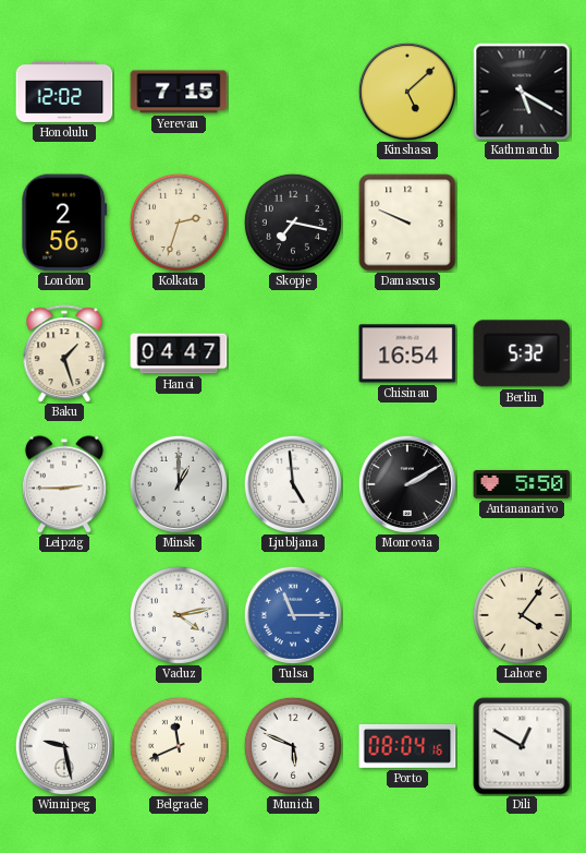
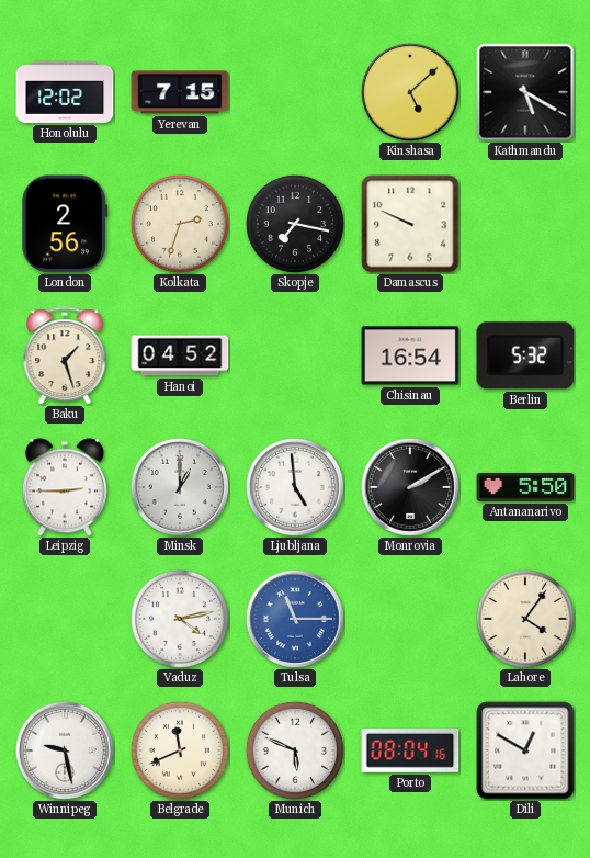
Hanoi: 04:47 -> 04:52
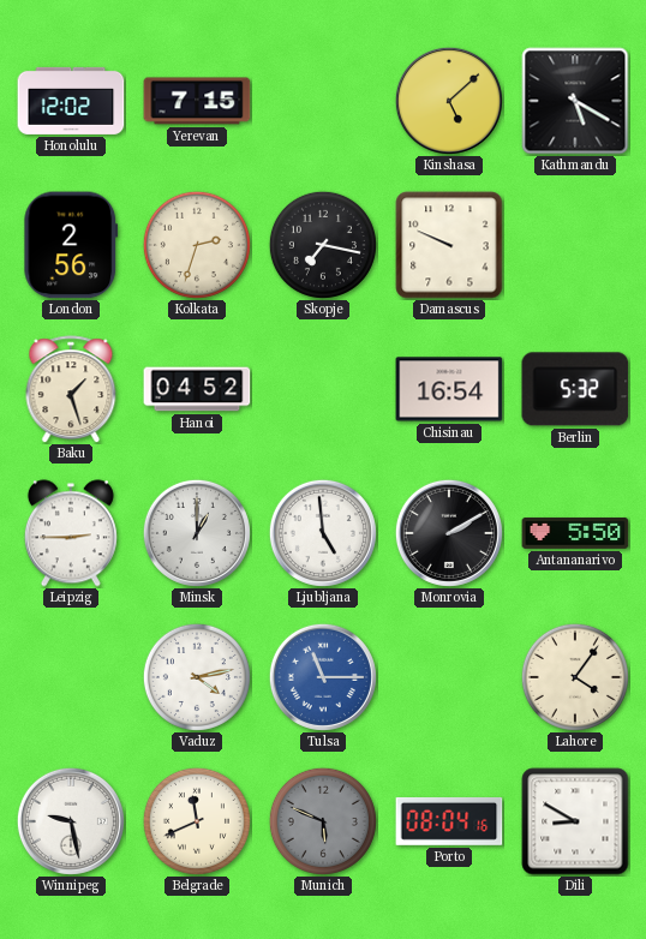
Munich dial: white -> grey
Dili: 12:50 -> 8:50
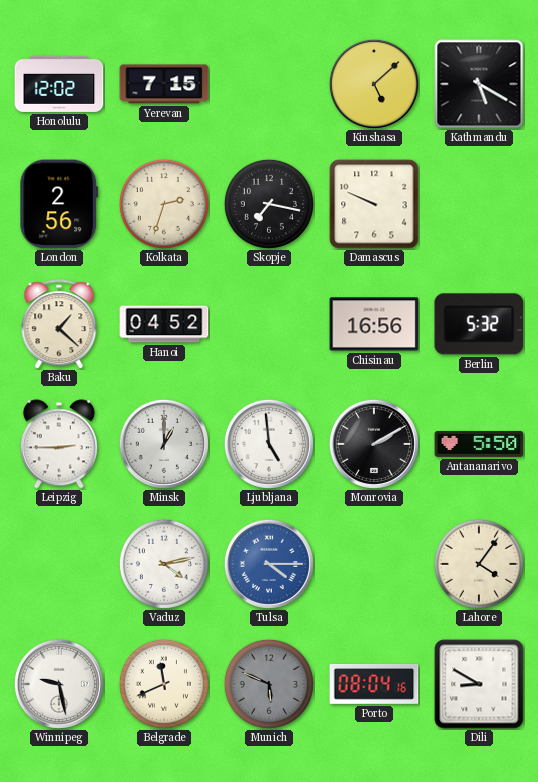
Baku: 1:27 -> 1:22
Chisinau: 16:54 -> 16:56
Tulsa: 11:15 -> 4:15
